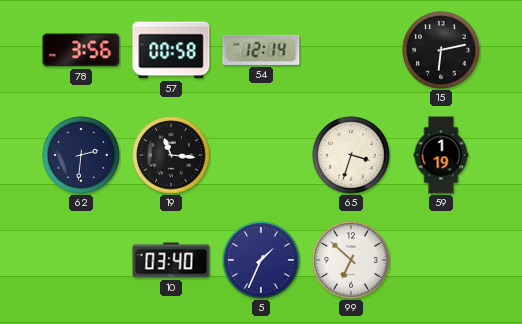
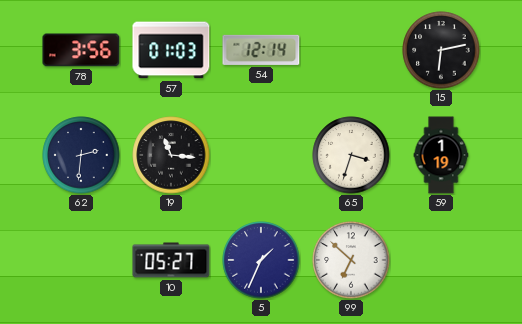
57: 00:58 -> 01:03
10: 03:40 -> 05:27
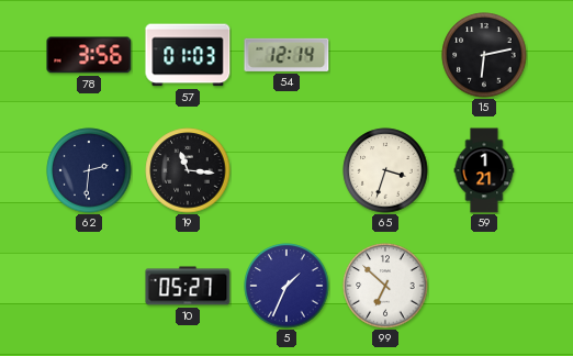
59: 1:19 -> 1:21
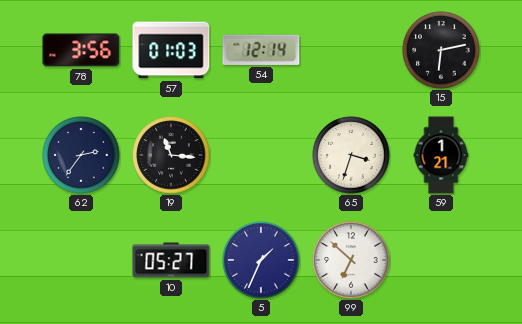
62: 2:31 -> 2:36
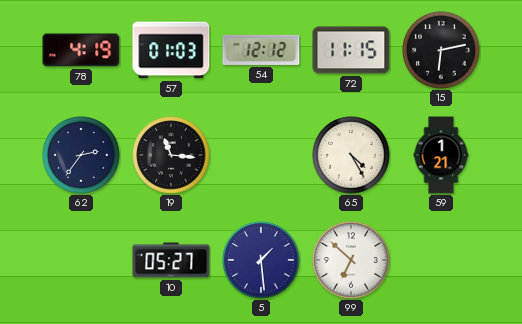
78: 3:56 -> 4:19
54: 12:14 -> 12:12
72: none -> 11:15
65: 3:33 -> 4:25
5: 1:34 -> 1:29
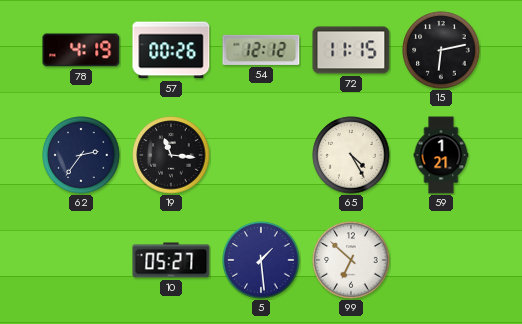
57: 01:03 -> 00:26
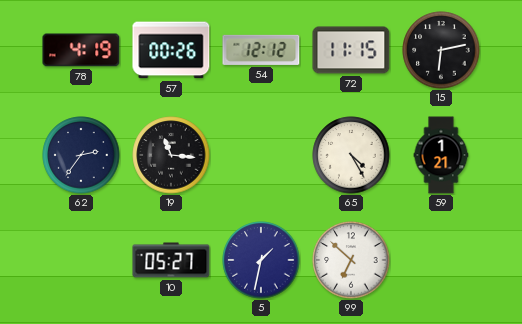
5: 1:29 -> 1:32
